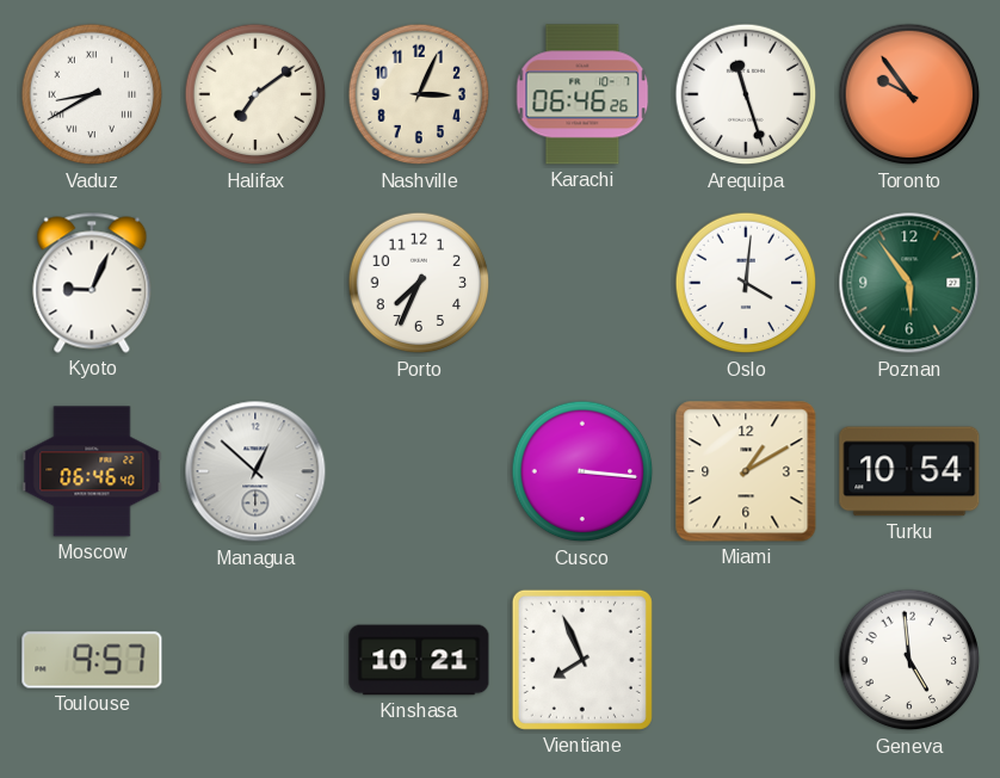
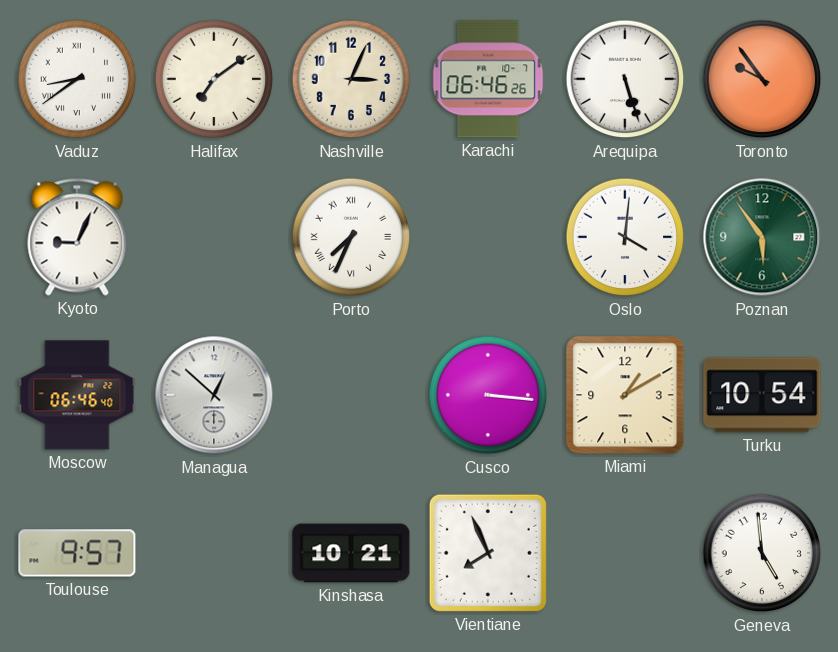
Vaduz: 8:40 -> 8:39
Arequipa: 11:27 -> 5:27
Porto numerals: Arabic -> Roman
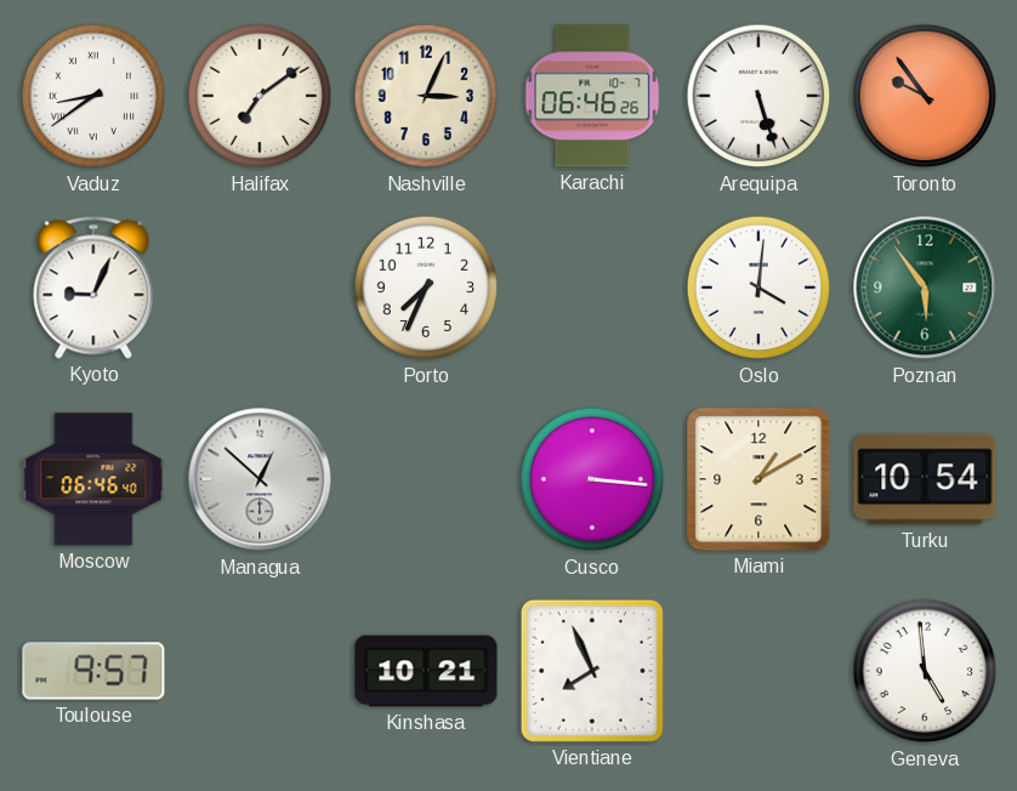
Porto numerals: Roman -> Arabic
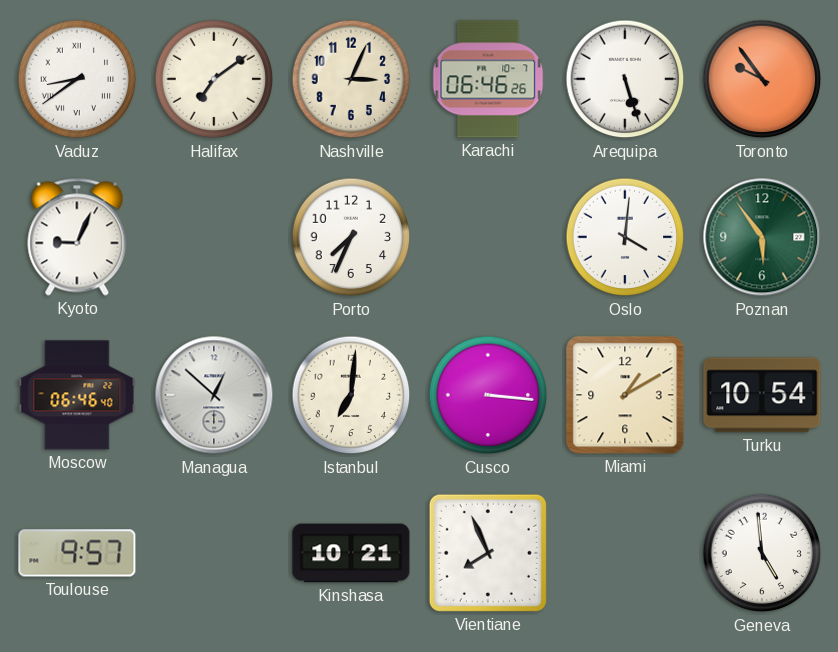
Istanbul: none -> 7:01
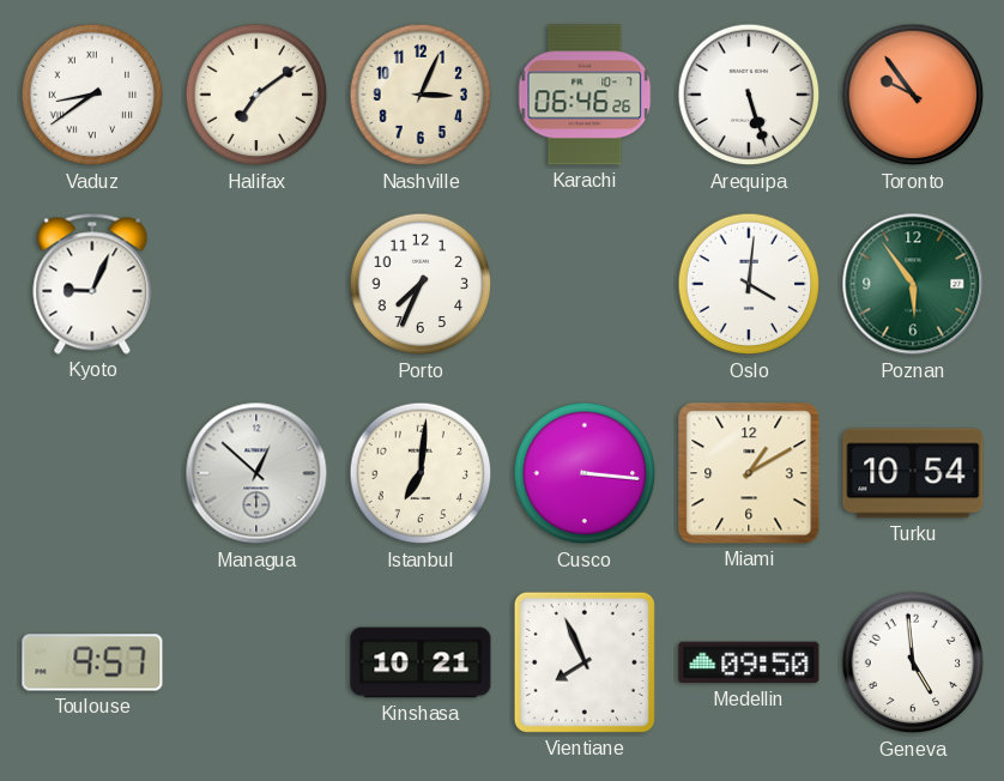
Moscow: 06:46 -> none
Medellin: none -> 09:50
